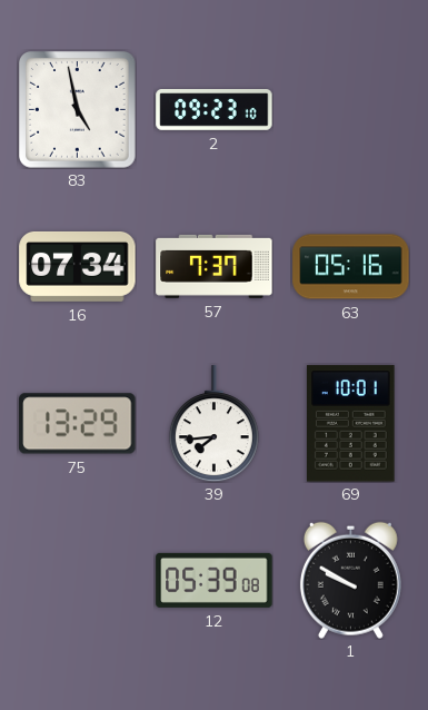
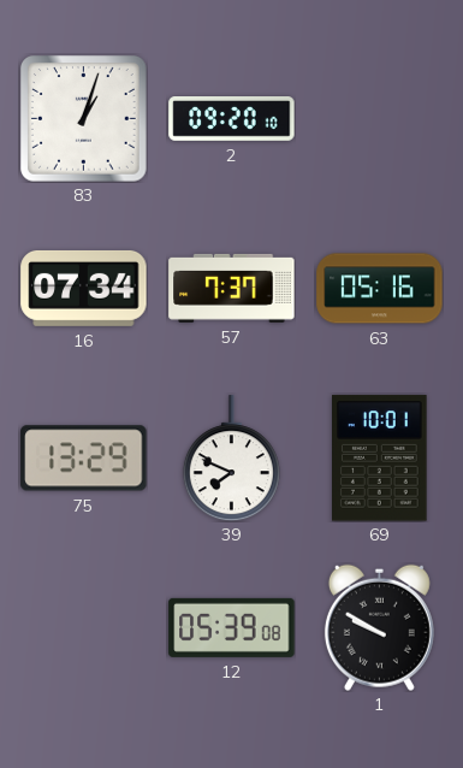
83: 4:58 -> 1:03
2: 09:23 -> 09:20
39: 7:44 -> 7:49
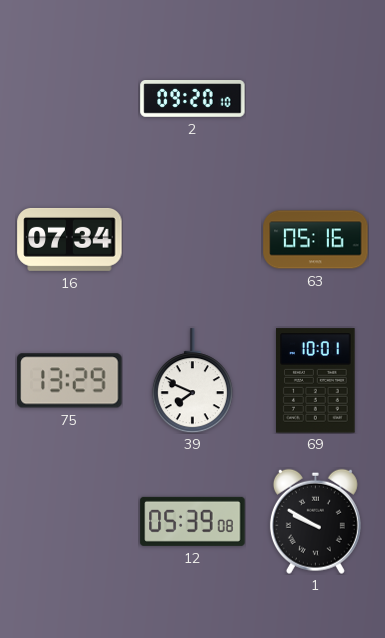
83: 1:03 -> none
57: 7:37 -> none
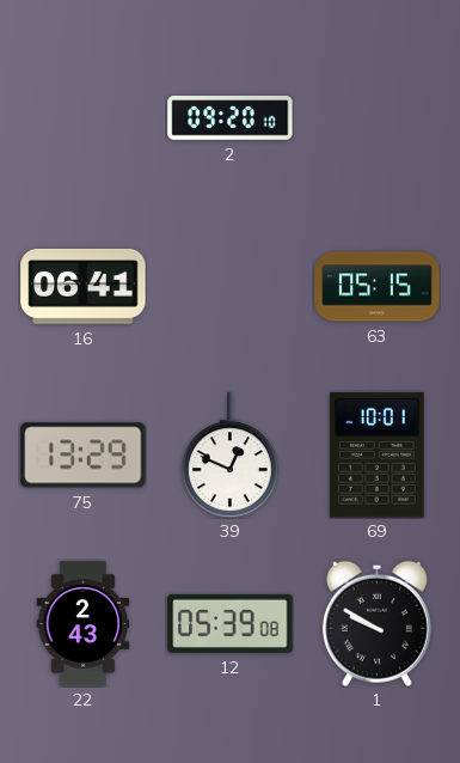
16: 07:34 -> 06:41
63: 05:16 -> 05:15
39: 7:49 -> 12:49
22: none -> 2:43
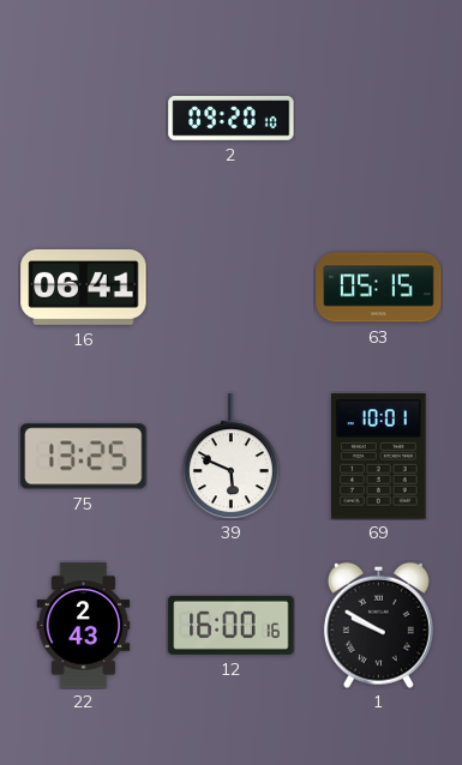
75: 13:29 -> 13:25
39: 12:49 -> 5:49
12: 05:39 -> 16:00
